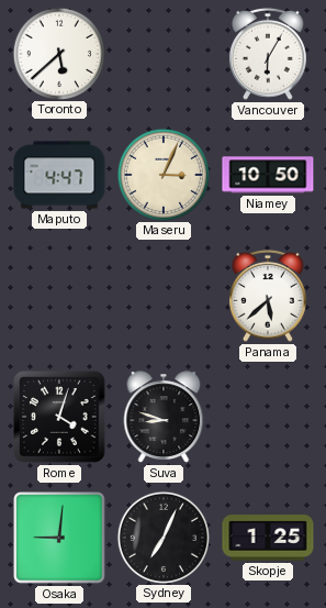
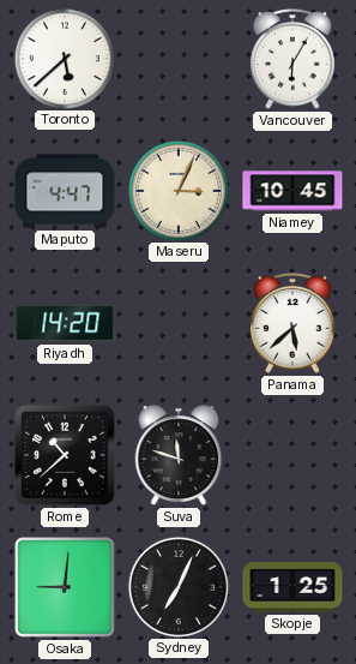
Niamey: 10:50 -> 10:45
Riyadh: none -> 14:20
Rome: 4:03 -> 10:38
Suva: 8:48 -> 11:48
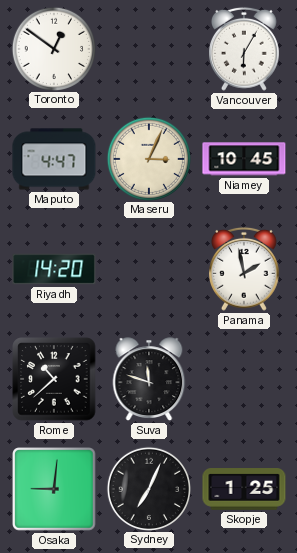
Toronto: 5:38 -> 12:51
Panama: 5:38 -> 1:58
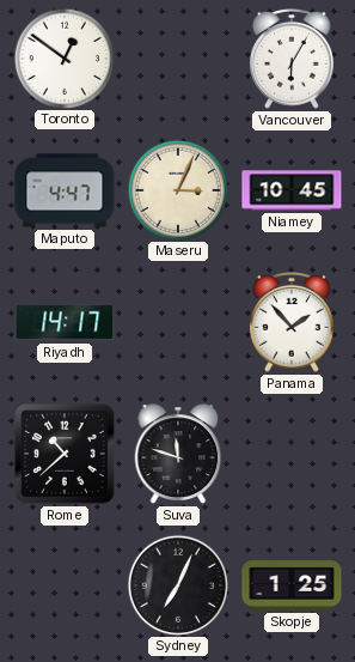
Riyadh: 14:20 -> 14:17
Panama: 1:58 -> 1:53
Osaka: 9:01 -> none
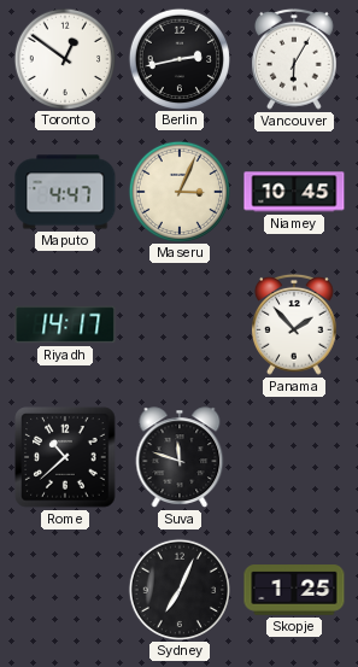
Berlin: none -> 2:43
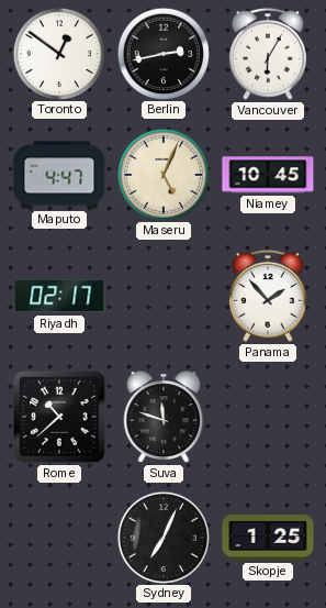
Maseru: 3:04 -> 5:04
Riyadh: 14:17 -> 02:17
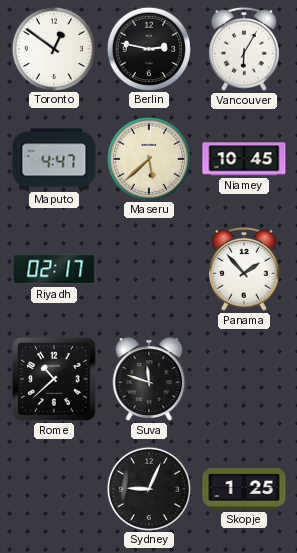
Berlin: 2:43 -> 2:47
Maseru: 5:04 -> 5:38
Sydney: 7:04 -> 9:04
